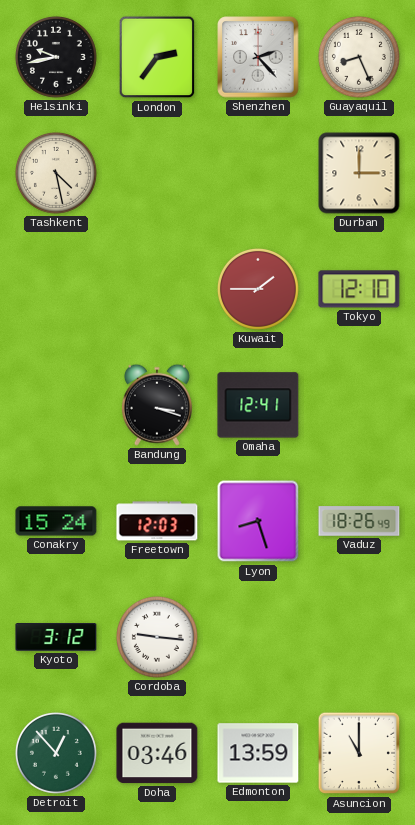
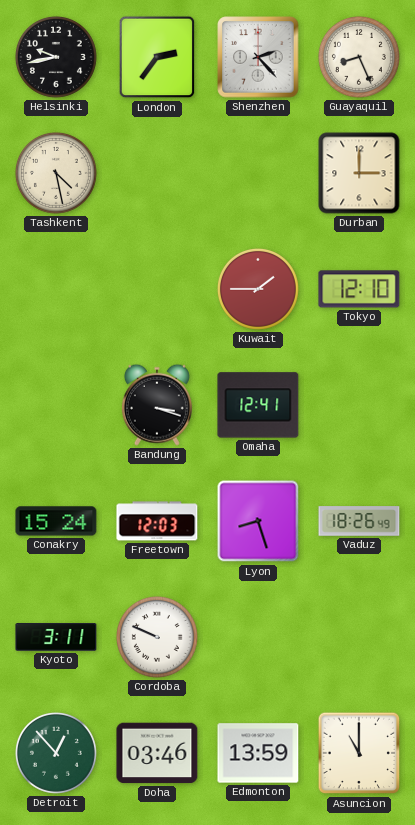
Kyoto: 3:12 -> 3:11
Cordoba: 9:16 -> 9:49
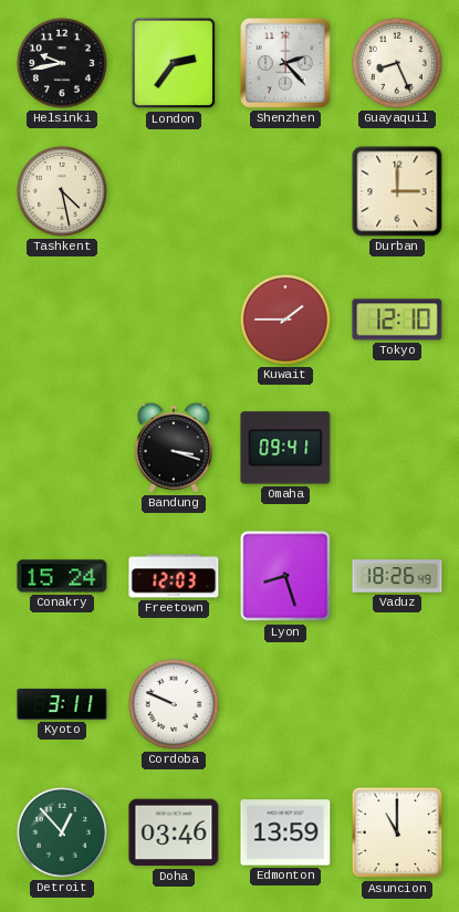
Omaha: 12:41 -> 09:41
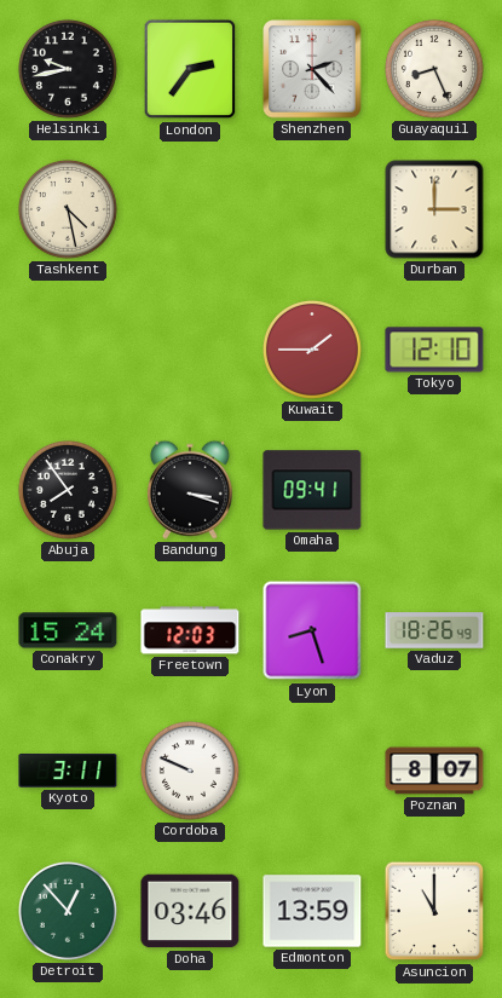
Abuja: none -> 7:54
Poznan: none -> 8:07
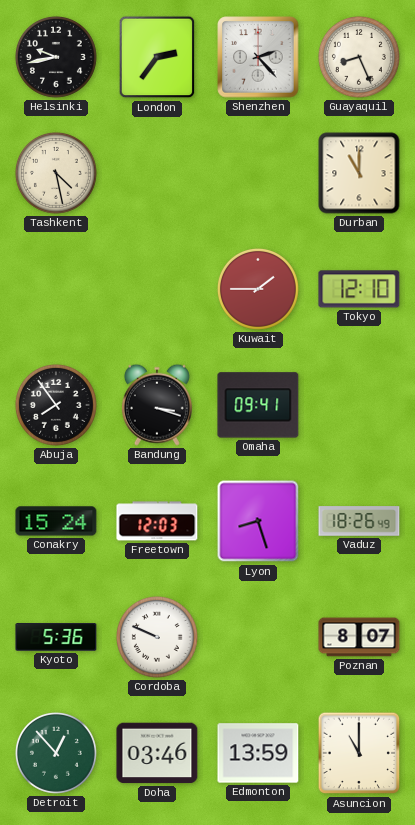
Durban: 3:00 -> 11:00
Kyoto: 3:11 -> 5:36
